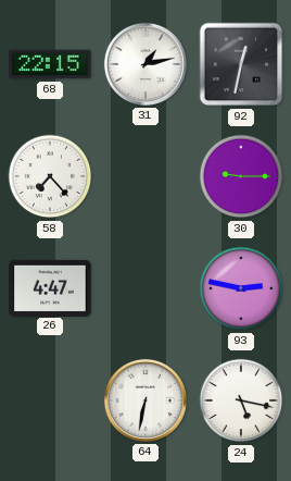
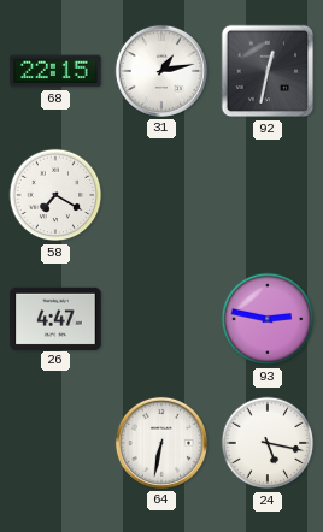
58: 7:23 -> 7:20
30: 9:15 -> none
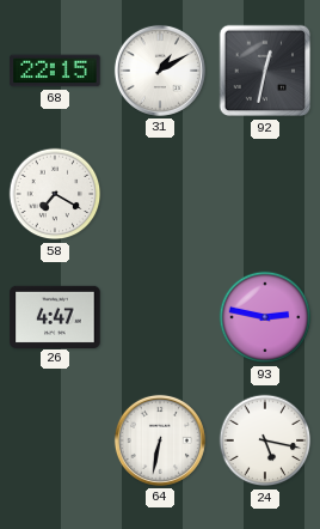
31: 1:13 -> 1:10
